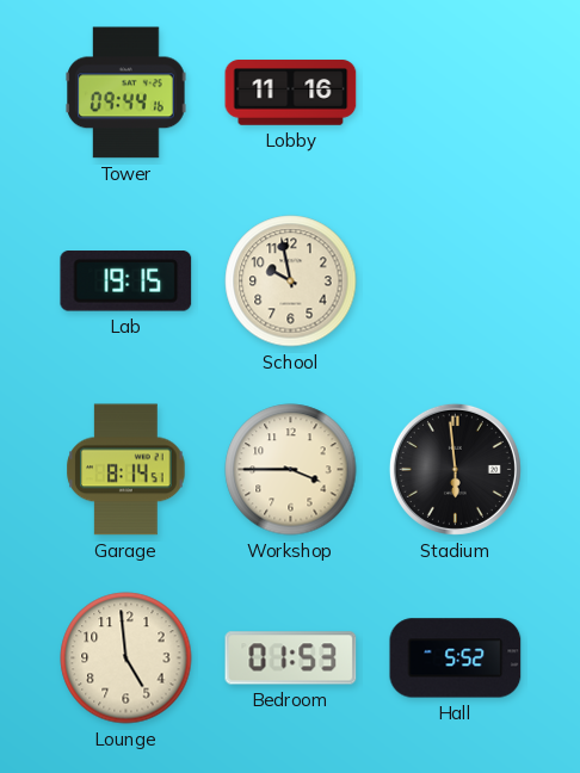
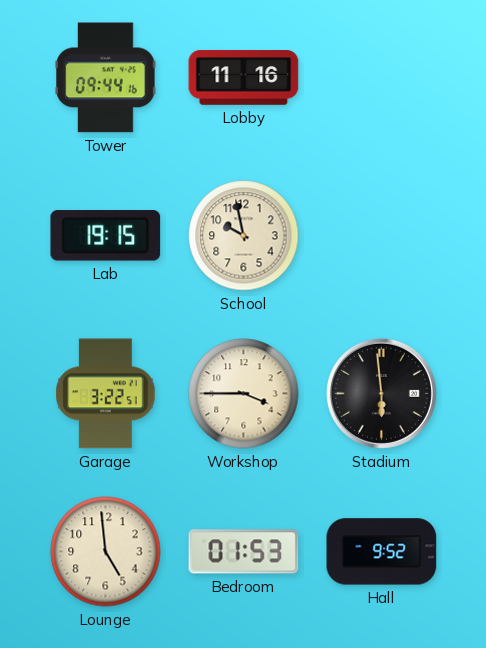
Garage: 8:14 -> 3:22
Hall: 5:52 -> 9:52
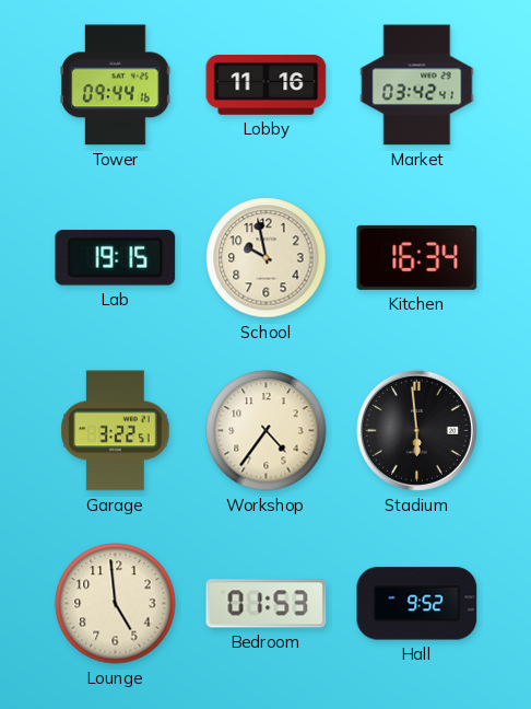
Market: none -> 03:42
Kitchen: none -> 16:34
Workshop: 3:45 -> 4:36
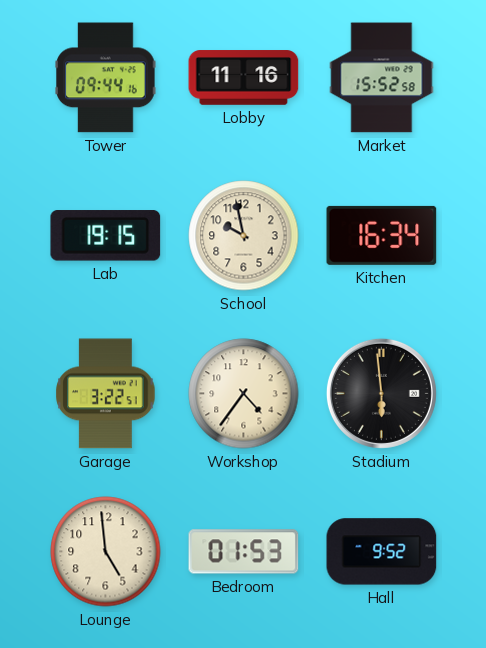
Market: 03:42 -> 15:52
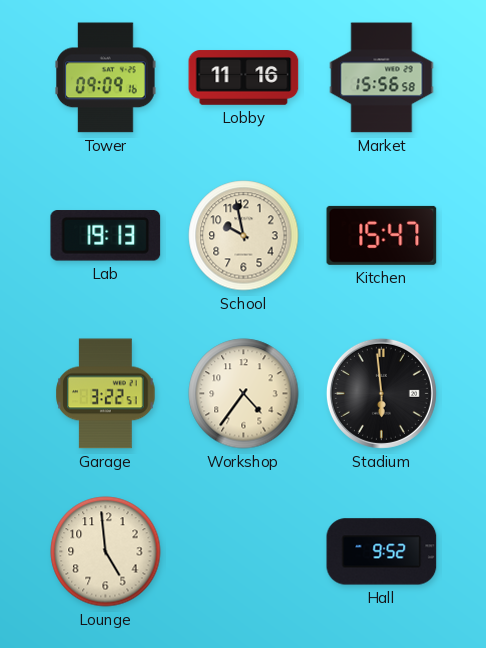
Tower: 09:44 -> 09:09
Market: 15:52 -> 15:56
Lab: 19:15 -> 19:13
Kitchen: 16:34 -> 15:47
Bedroom: 01:53 -> none
